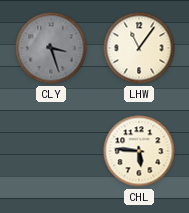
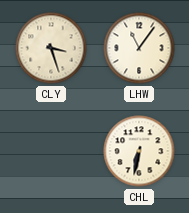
CLY dial: grey -> cream
CHL: 5:46 -> 6:32
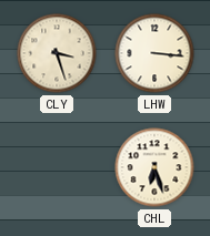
LHW: 11:06 -> 3:16
CHL: 6:32 -> 6:27
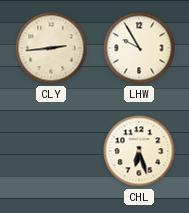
CLY: 3:27 -> 2:44
LHW: 3:16 -> 9:55
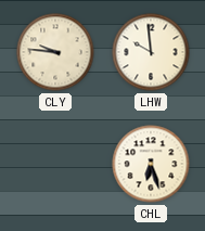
CLY: 2:44 -> 9:46
LHW: 9:55 -> 9:59
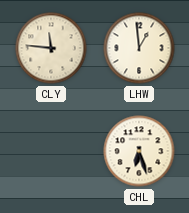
CLY: 9:46 -> 11:46
LHW: 9:59 -> 12:59
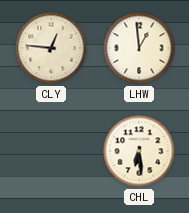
CLY: 11:46 -> 12:46
CHL: 6:27 -> 6:29
